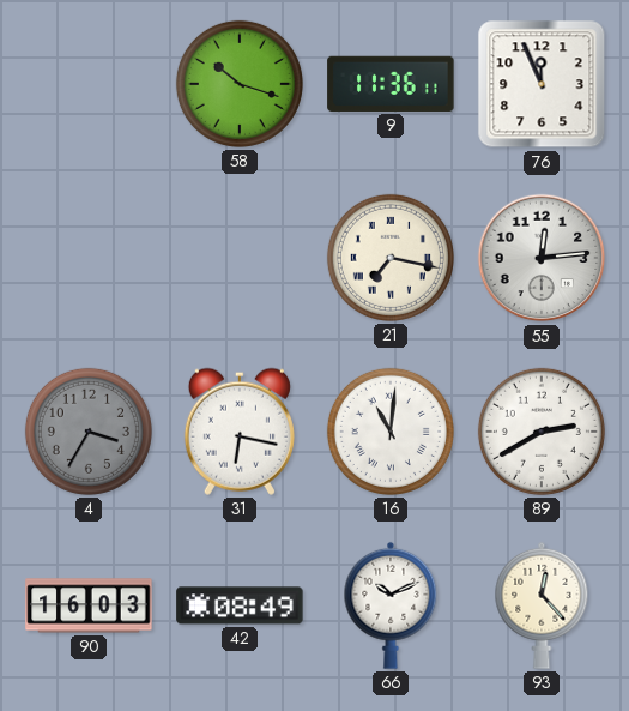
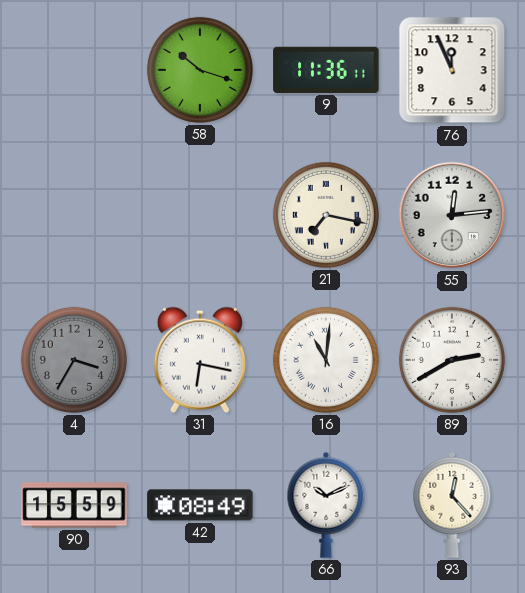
90: 16:03 -> 15:59
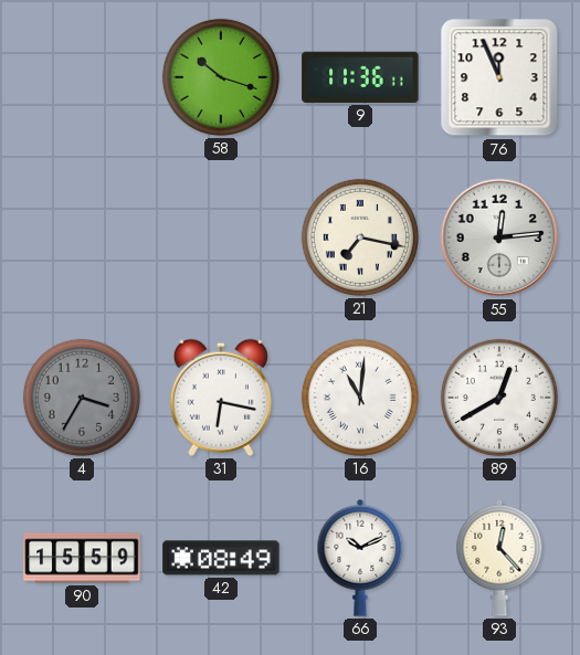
89: 2:40 -> 12:40
